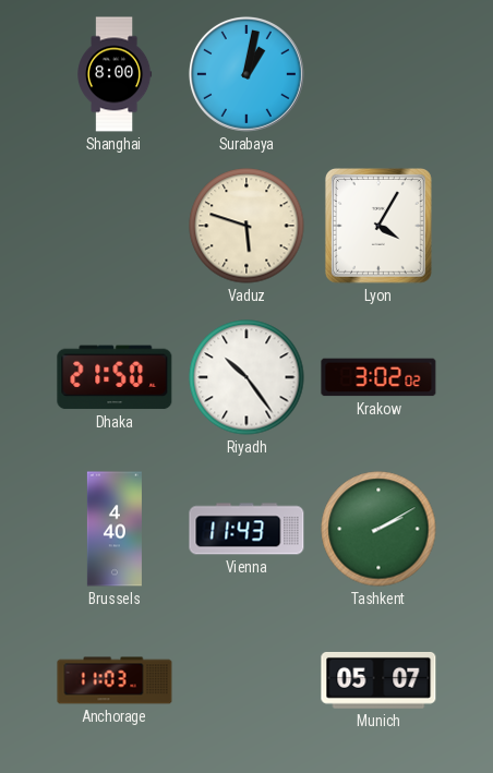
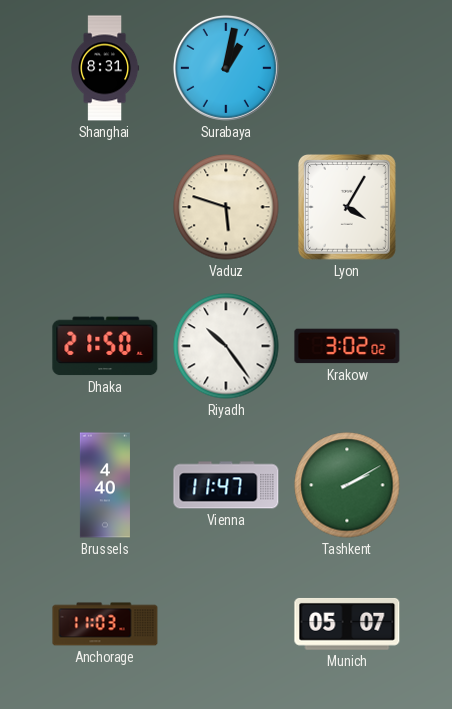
Shanghai: 8:00 -> 8:31
Vienna: 11:43 -> 11:47
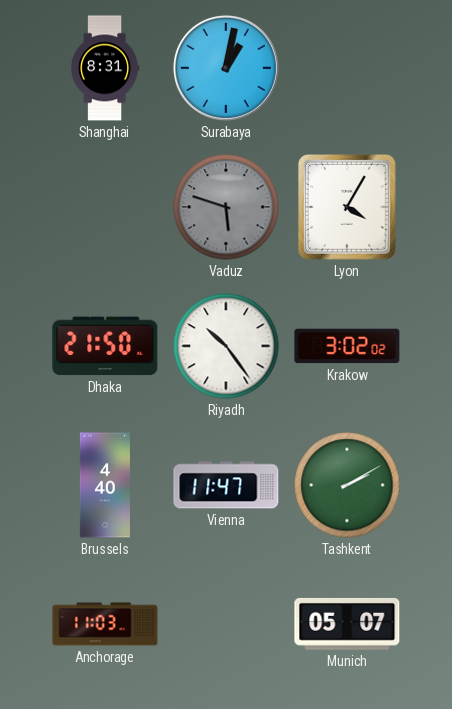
Vaduz dial: cream -> grey
